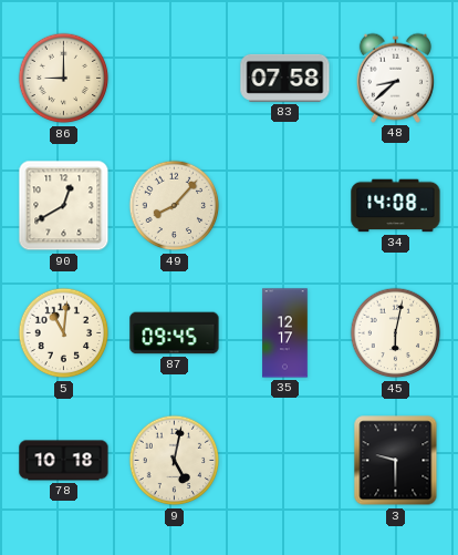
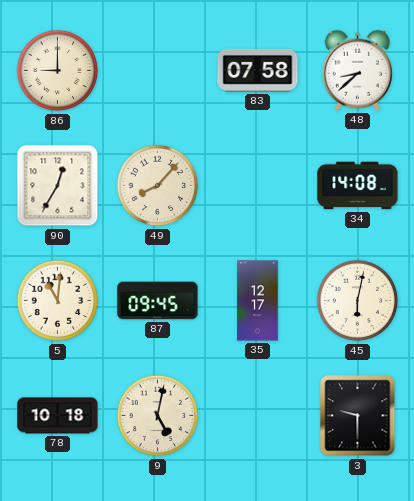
90: 12:40 -> 12:35
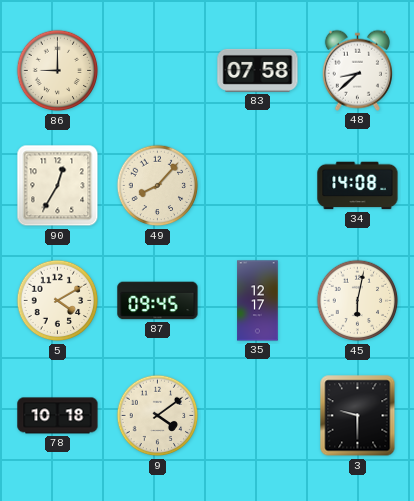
5: 11:01 -> 4:10
9: 5:02 -> 4:09
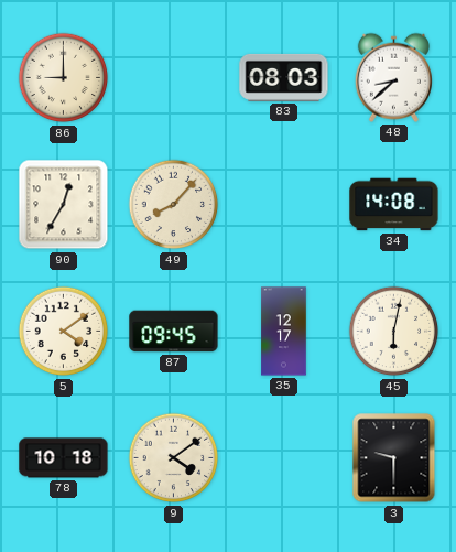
83: 07:58 -> 08:03
5: 4:10 -> 4:09
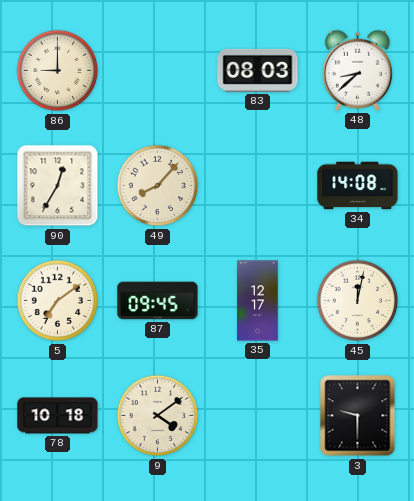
5: 4:09 -> 7:09
45: 6:02 -> 12:02
